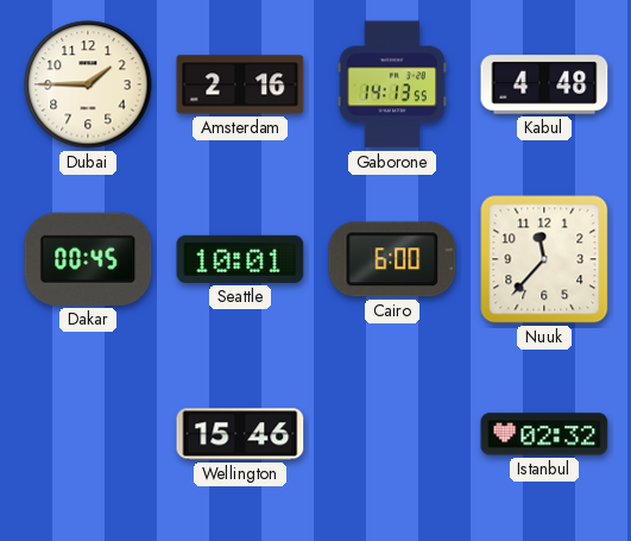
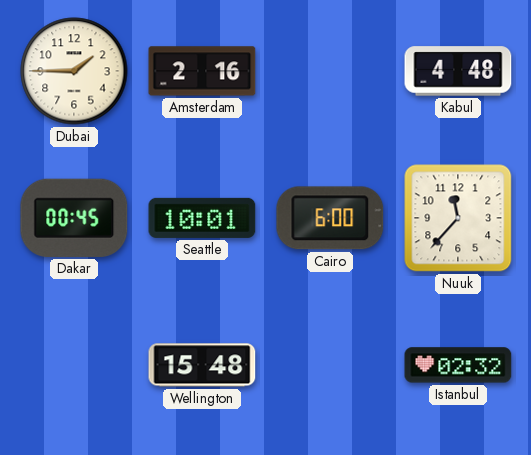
Gaborone: 14:13 -> none
Wellington: 15:46 -> 15:48
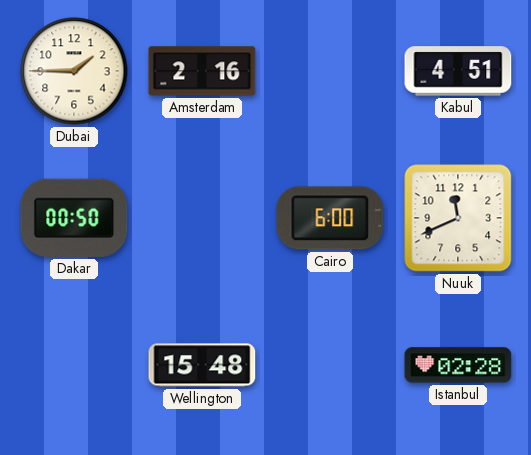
Kabul: 4:48 -> 4:51
Dakar: 00:45 -> 00:50
Seattle: 10:01 -> none
Nuuk: 11:37 -> 11:41
Istanbul: 02:32 -> 02:28
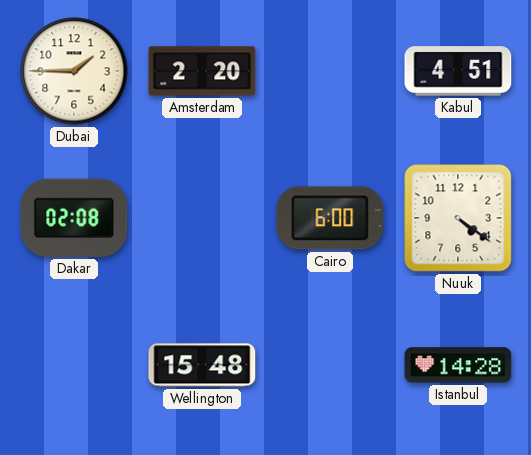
Amsterdam: 2:16 -> 2:20
Dakar: 00:50 -> 02:08
Nuuk: 11:41 -> 4:21
Istanbul: 02:28 -> 14:28
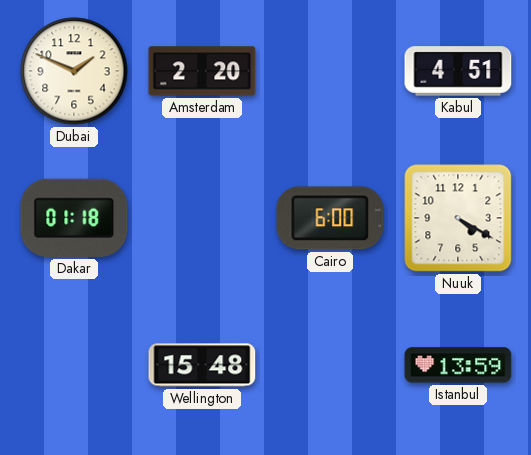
Dubai: 1:45 -> 1:49
Dakar: 02:08 -> 01:18
Nuuk: 4:21 -> 4:20
Istanbul: 14:28 -> 13:59
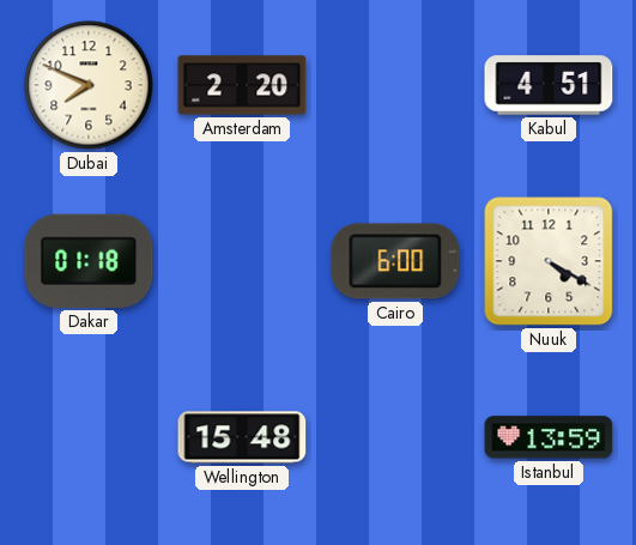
Dubai: 1:49 -> 7:49
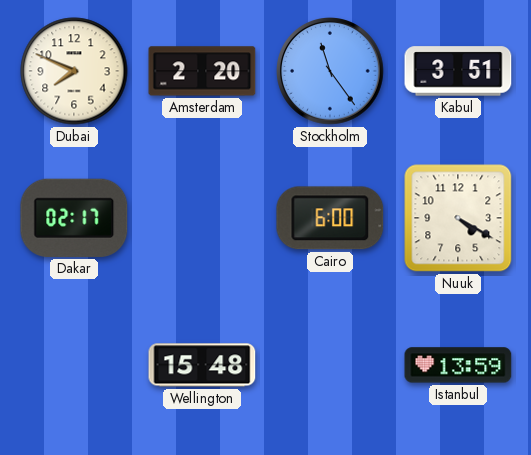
Stockholm: none -> 11:24
Kabul: 4:51 -> 3:51
Dakar: 01:18 -> 02:17
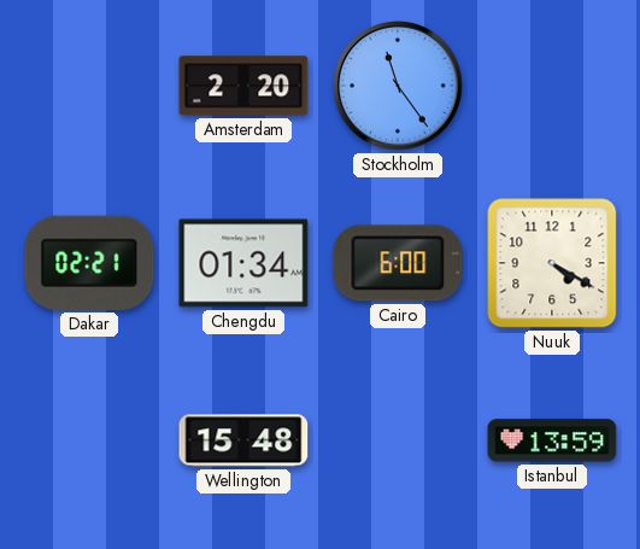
Dubai: 7:49 -> none
Kabul: 3:51 -> none
Dakar: 02:17 -> 02:21
Chengdu: none -> 01:34
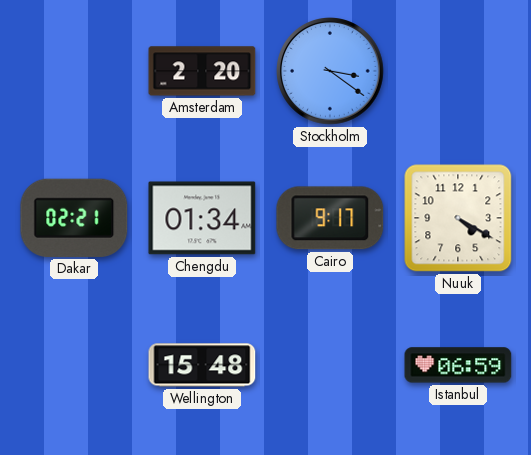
Stockholm: 11:24 -> 3:21
Cairo: 6:00 -> 9:17
Istanbul: 13:59 -> 06:59
